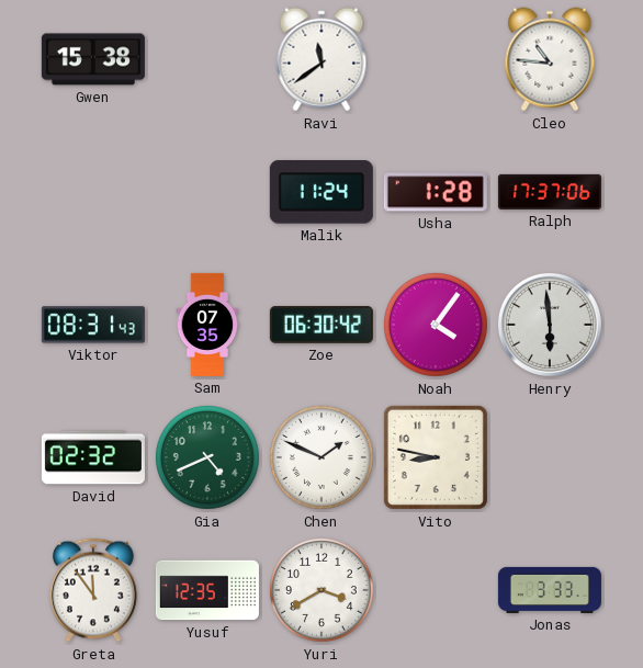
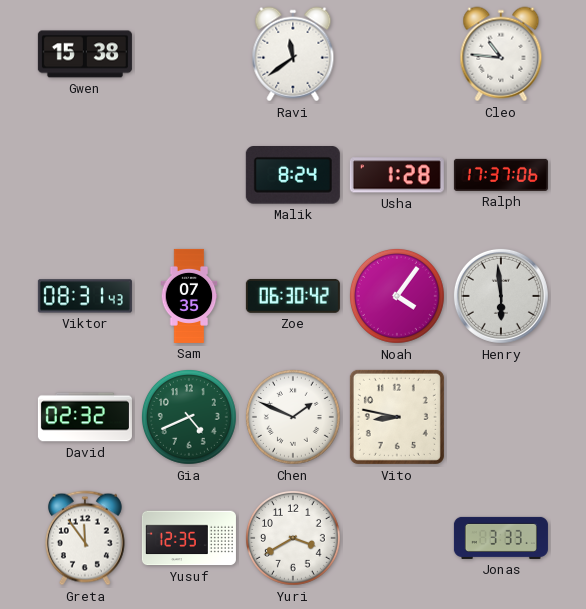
Malik: 11:24 -> 8:24
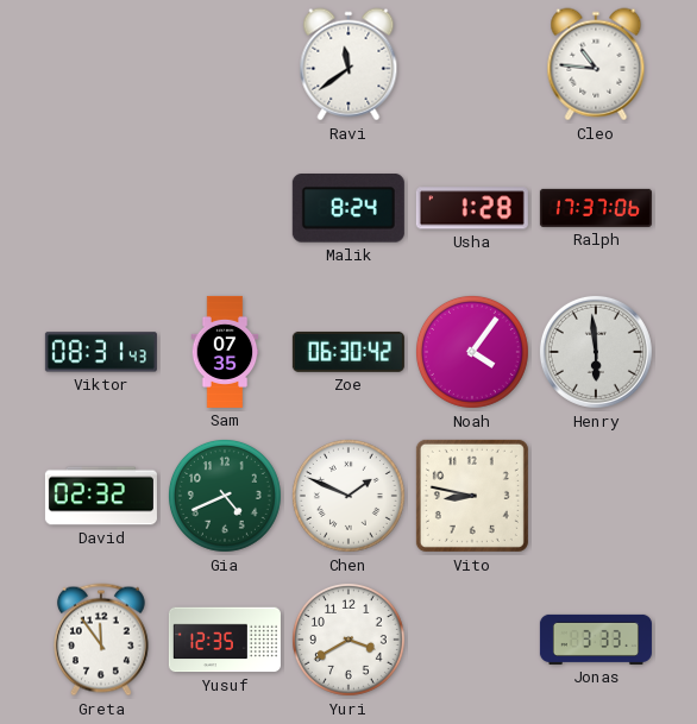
Gwen: 15:38 -> none
